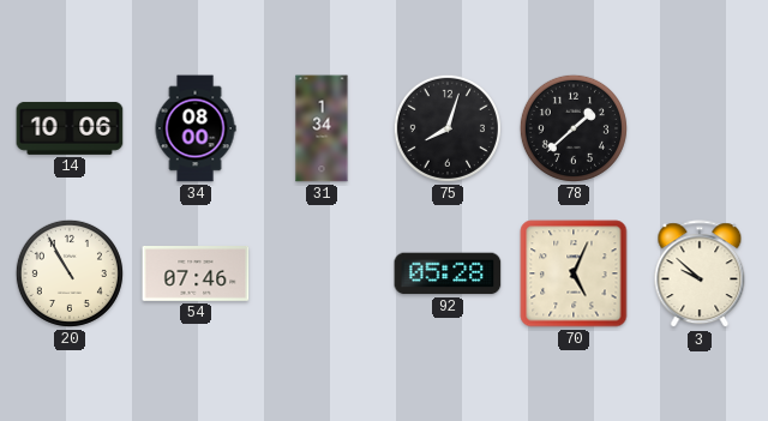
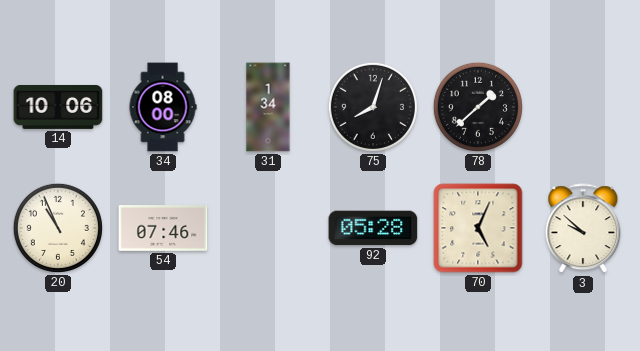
20: 10:55 -> 10:56
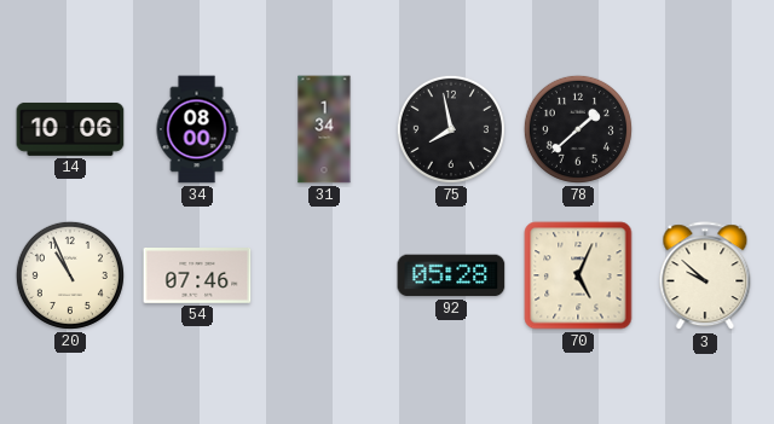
75: 8:03 -> 7:58
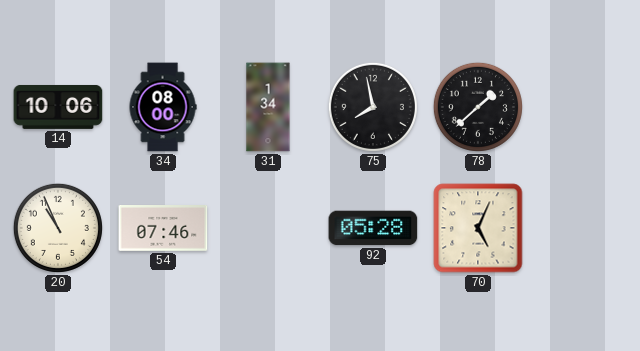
3: 9:52 -> none
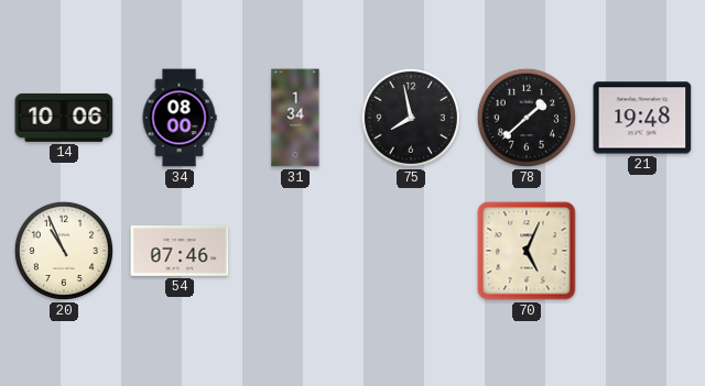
21: none -> 19:48
92: 05:28 -> none
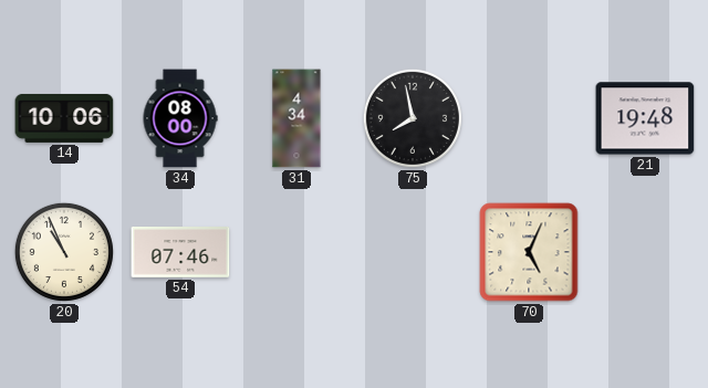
31: 1:34 -> 4:34
78: 1:38 -> none
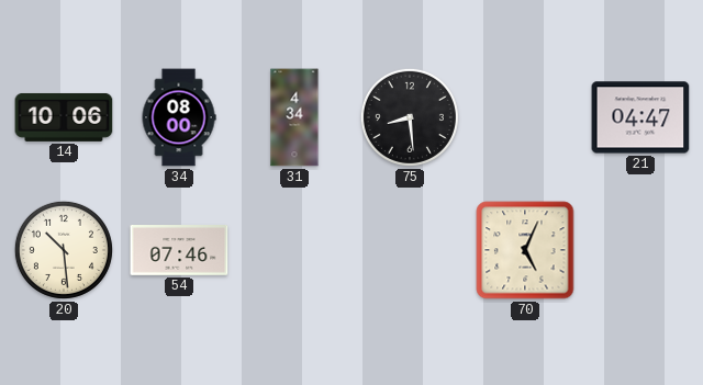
75: 7:58 -> 8:29
21: 19:48 -> 04:47
20: 10:56 -> 10:29
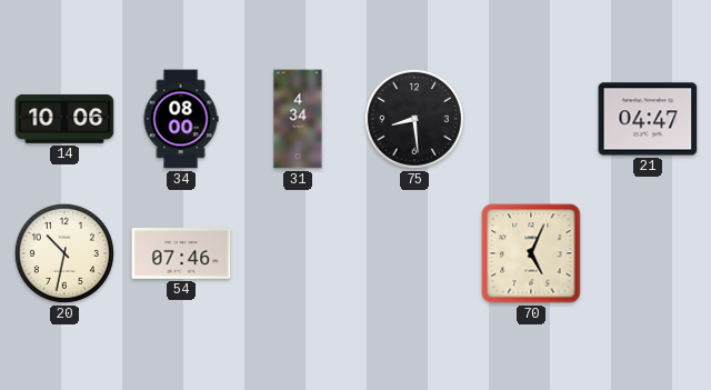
20: 10:29 -> 10:32
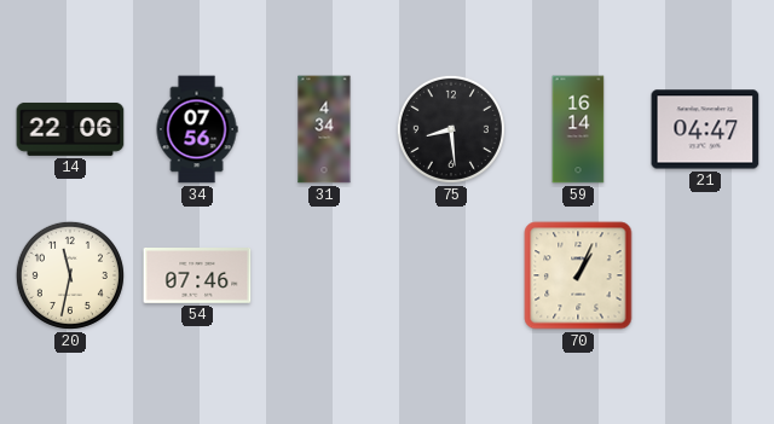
14: 10:06 -> 22:06
34: 08:00 -> 07:56
59: none -> 16:14
20: 10:32 -> 11:32
70: 5:04 -> 1:04
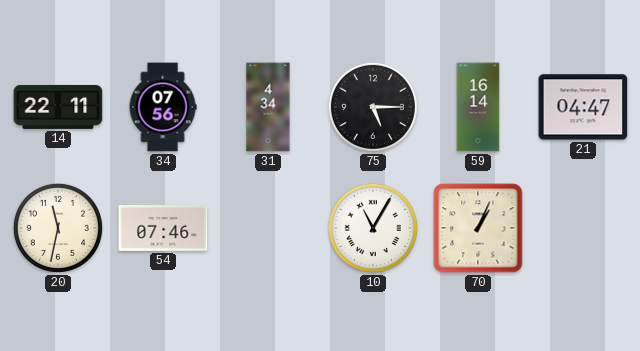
14: 22:06 -> 22:11
75: 8:29 -> 5:15
10: none -> 11:05
